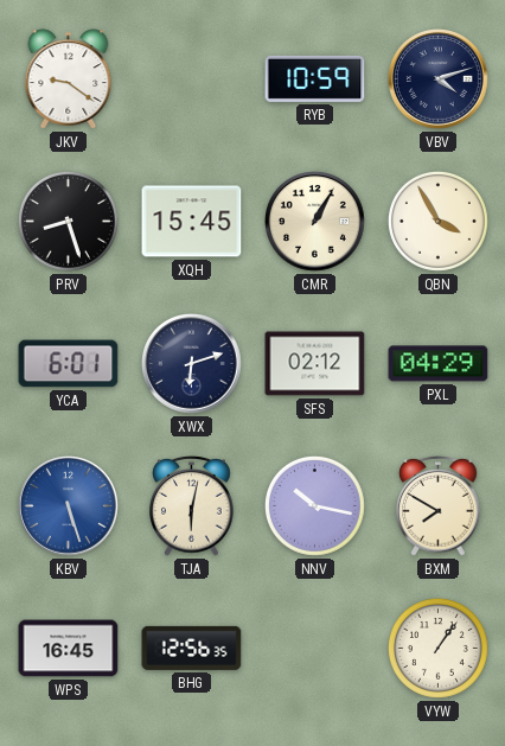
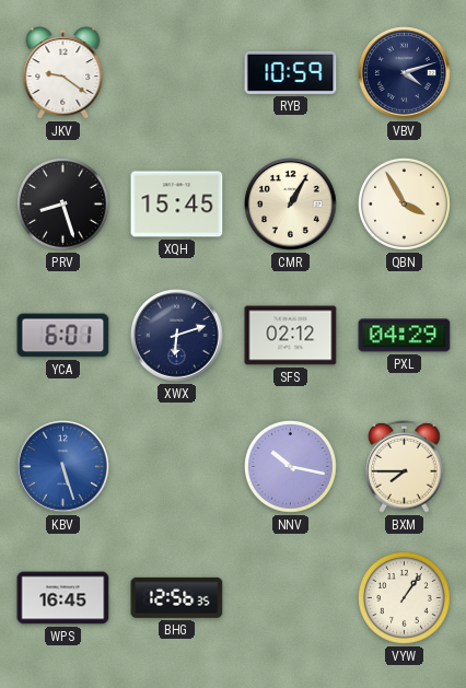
TJA: 6:02 -> none
BXM: 7:50 -> 7:45
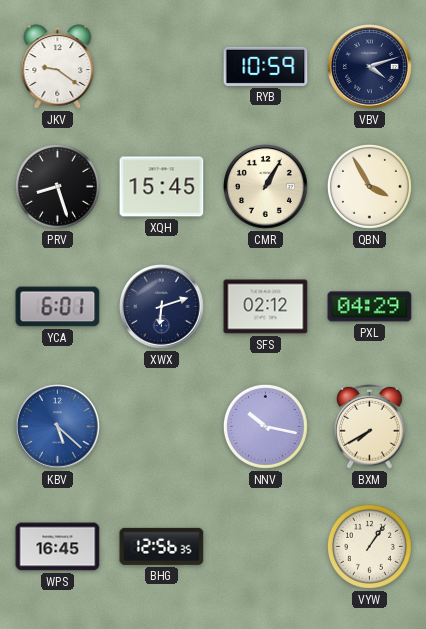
KBV: 5:27 -> 5:22
BXM: 7:45 -> 7:40
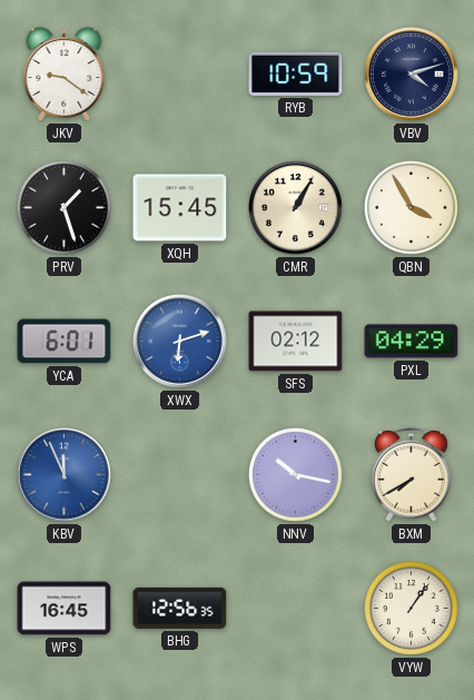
PRV: 8:27 -> 1:27
XWX dial: navy -> blue
KBV: 5:22 -> 11:56
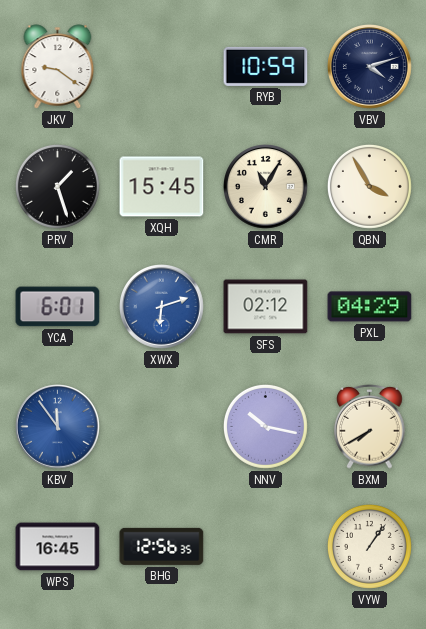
CMR: 1:05 -> 11:05
KBV: 11:56 -> 11:54
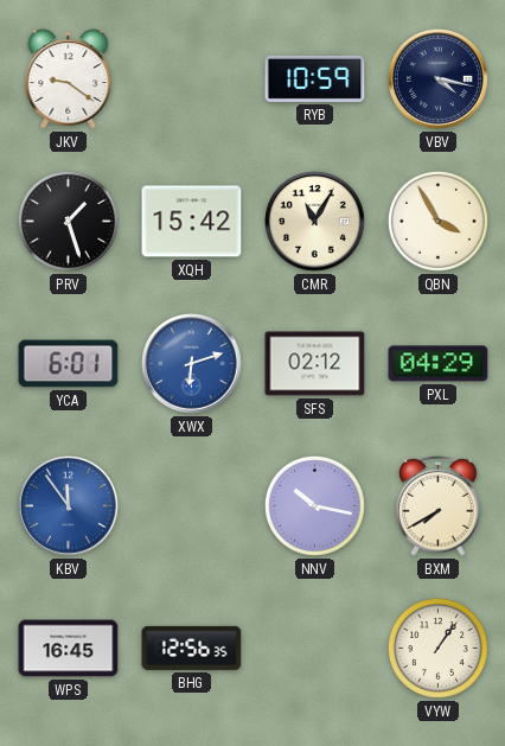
VBV: 4:12 -> 4:17
XQH: 15:45 -> 15:42
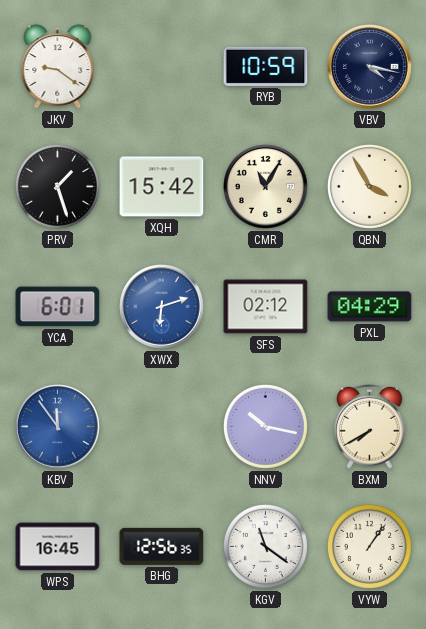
KGV: none -> 11:21
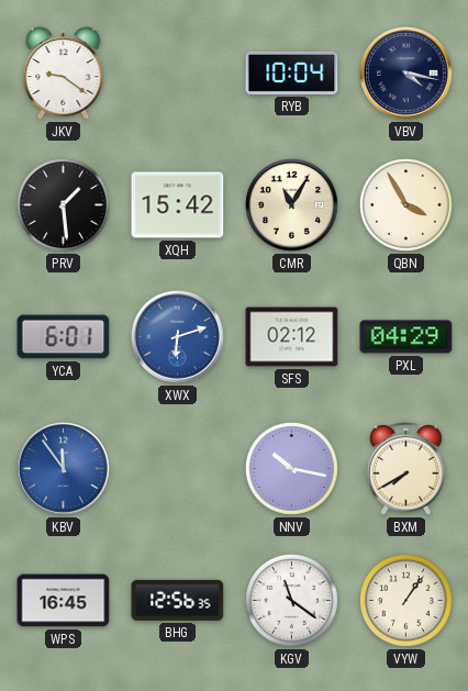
RYB: 10:59 -> 10:04
PRV: 1:27 -> 1:29
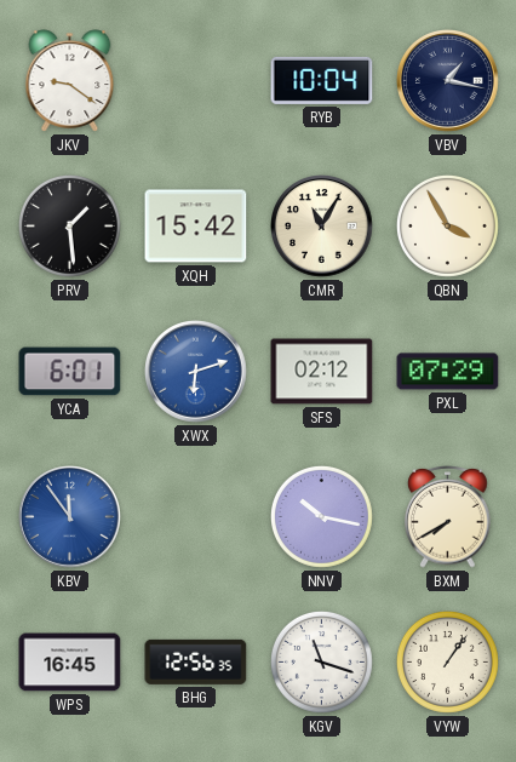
VBV: 4:17 -> 1:17
PXL: 04:29 -> 07:29
KGV: 11:21 -> 11:18
